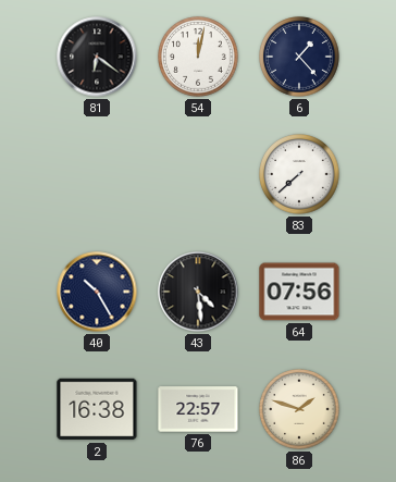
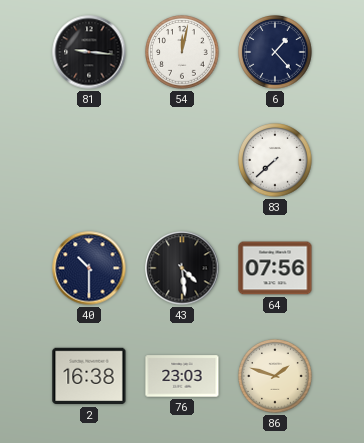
81: 6:21 -> 9:16
40: 10:25 -> 10:30
76: 22:57 -> 23:03
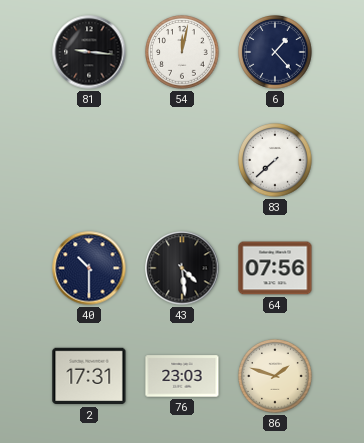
2: 16:38 -> 17:31
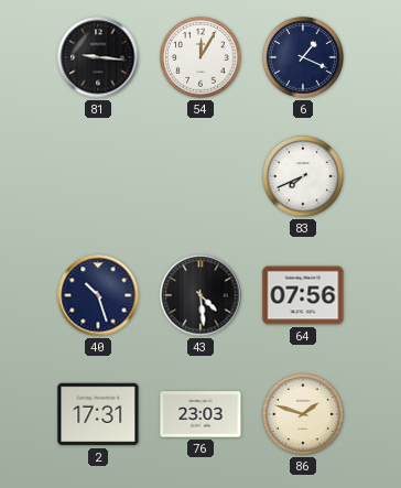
54: 12:02 -> 12:05
6: 1:23 -> 1:19
83: 7:38 -> 7:41
40: 10:30 -> 10:27
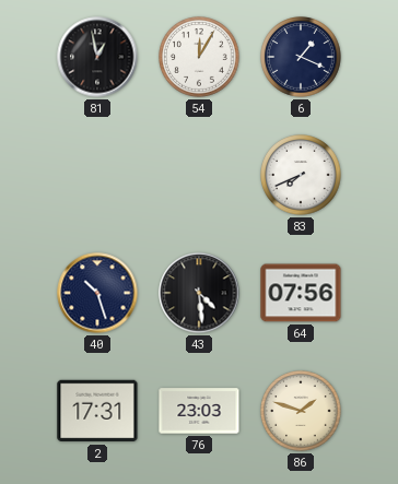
81: 9:16 -> 12:58
